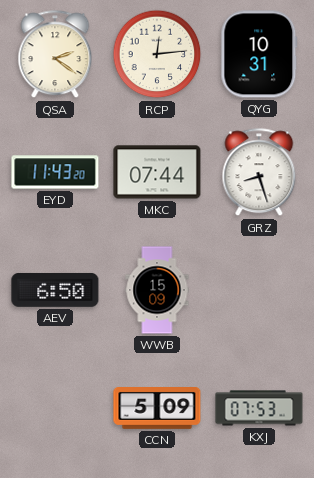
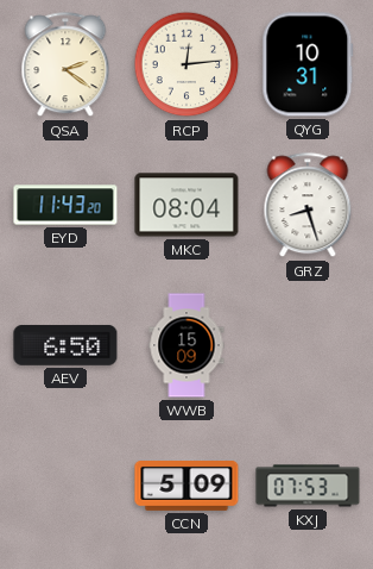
MKC: 07:44 -> 08:04
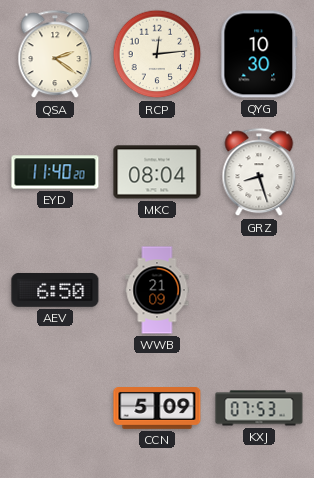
QYG: 10:31 -> 10:30
EYD: 11:43 -> 11:40
WWB: 15:09 -> 21:09
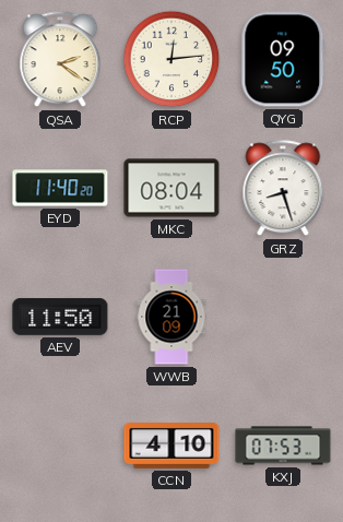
QYG: 10:30 -> 09:50
AEV: 6:50 -> 11:50
CCN: 5:09 -> 4:10
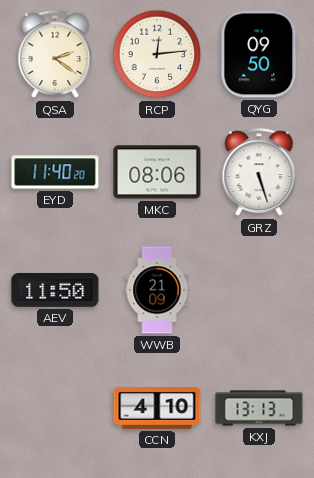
MKC: 08:04 -> 08:06
GRZ: 8:27 -> 5:27
KXJ: 07:53 -> 13:13
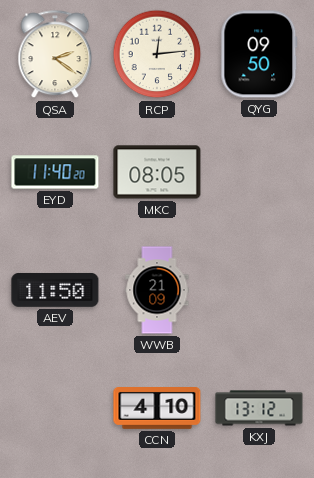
MKC: 08:06 -> 08:05
GRZ: 5:27 -> none
KXJ: 13:13 -> 13:12
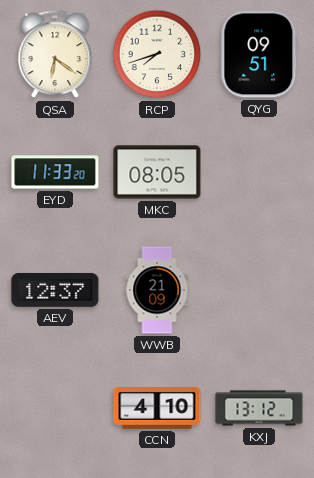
QSA: 2:21 -> 6:21
RCP: 12:14 -> 7:42
QYG: 09:50 -> 09:51
EYD: 11:40 -> 11:33
AEV: 11:50 -> 12:37
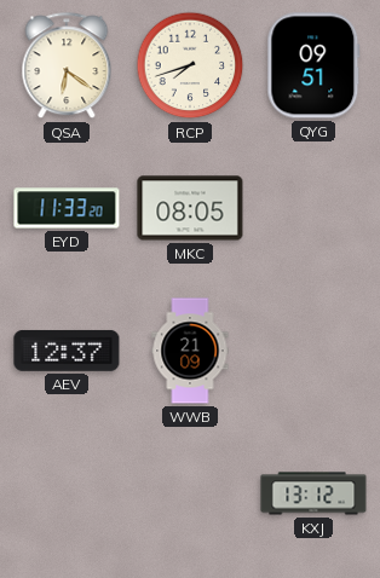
CCN: 4:10 -> none
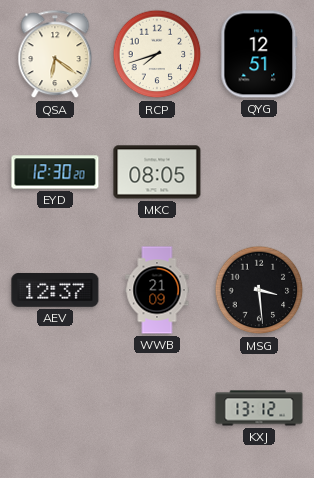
QYG: 09:51 -> 12:51
EYD: 11:33 -> 12:30
MSG: none -> 3:29
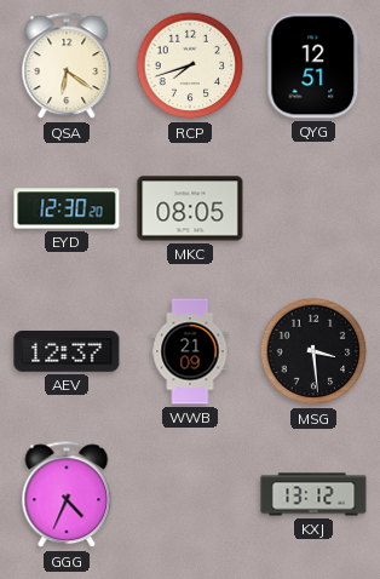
GGG: none -> 4:34
